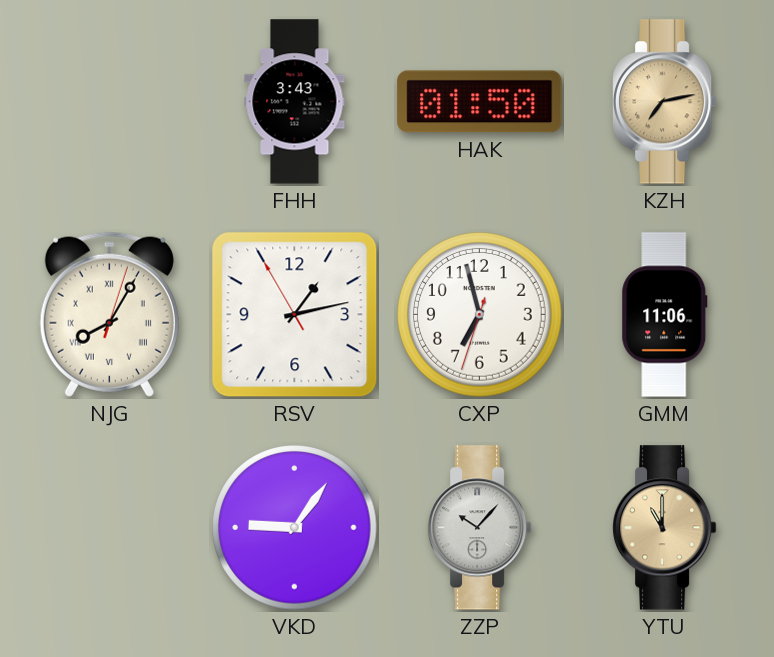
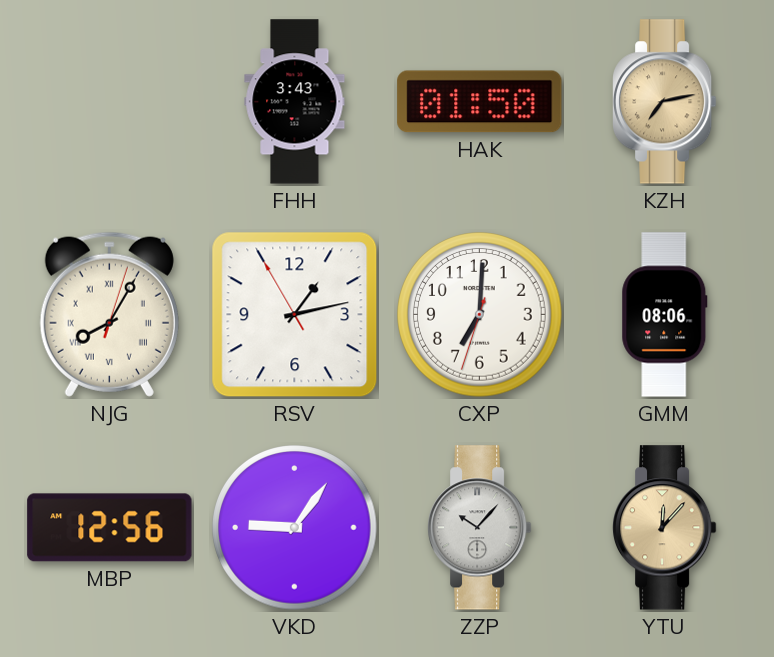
CXP: 6:57 -> 7:00
GMM: 11:06 -> 08:06
MBP: none -> 12:56
YTU: 11:00 -> 12:07
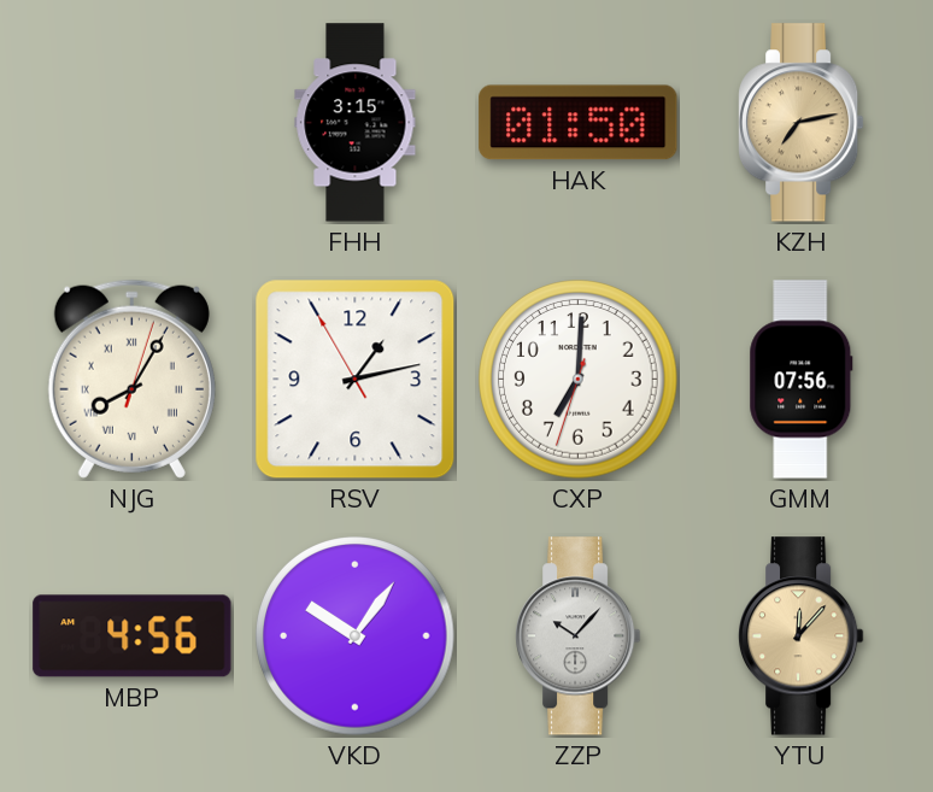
FHH: 3:43 -> 3:15
GMM: 08:06 -> 07:56
MBP: 12:56 -> 4:56
VKD: 9:06 -> 10:06
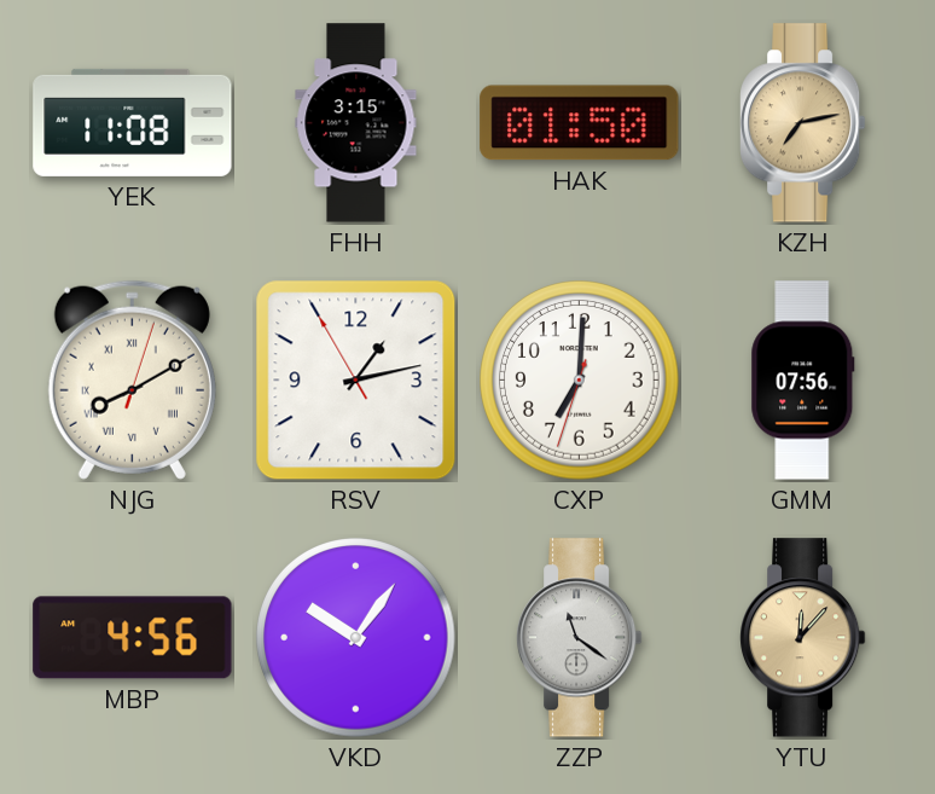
YEK: none -> 11:08
NJG: 8:05 -> 8:10
ZZP: 10:07 -> 11:21
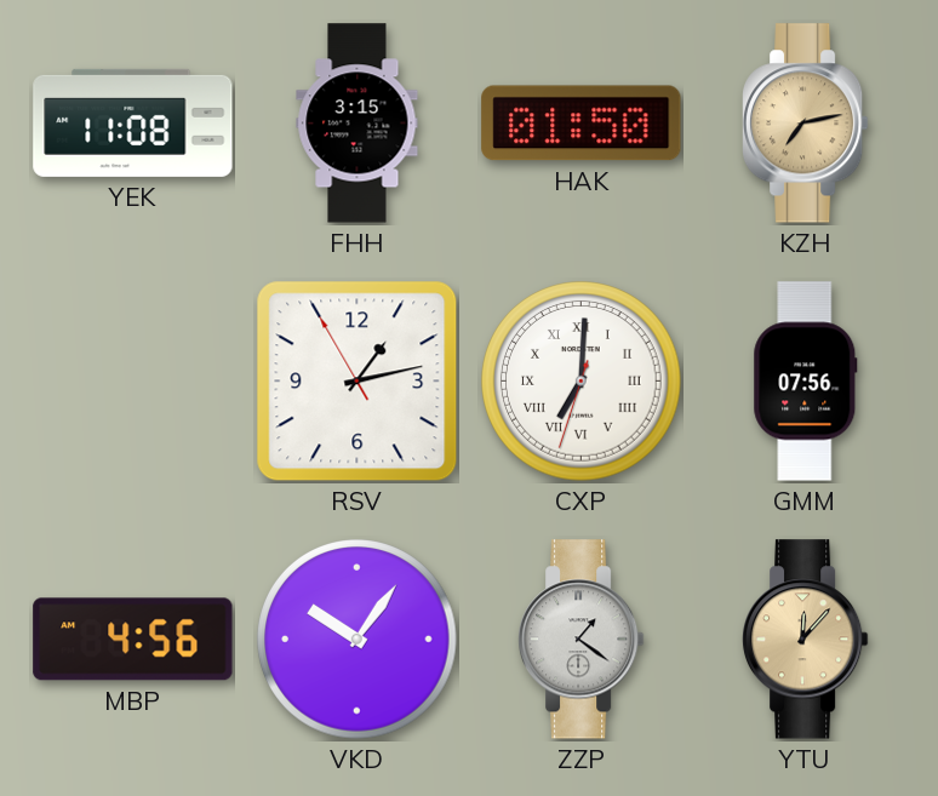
NJG: 8:10 -> none
CXP numerals: Arabic -> Roman
ZZP: 11:21 -> 1:21
